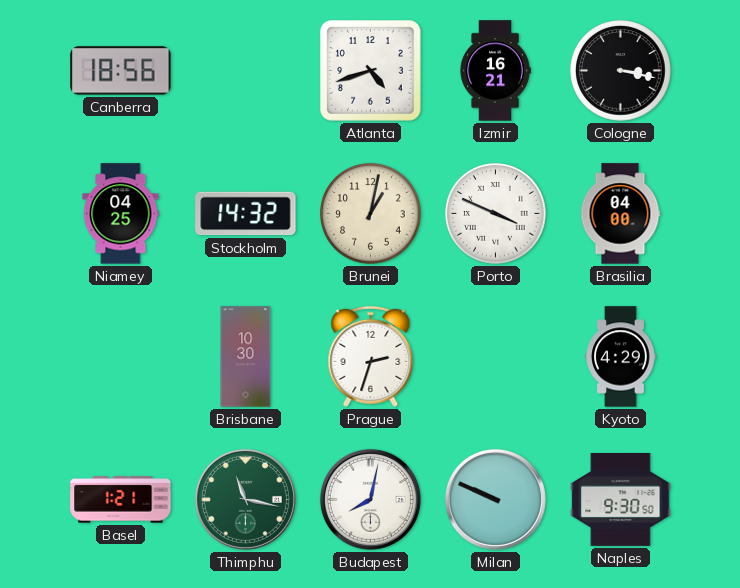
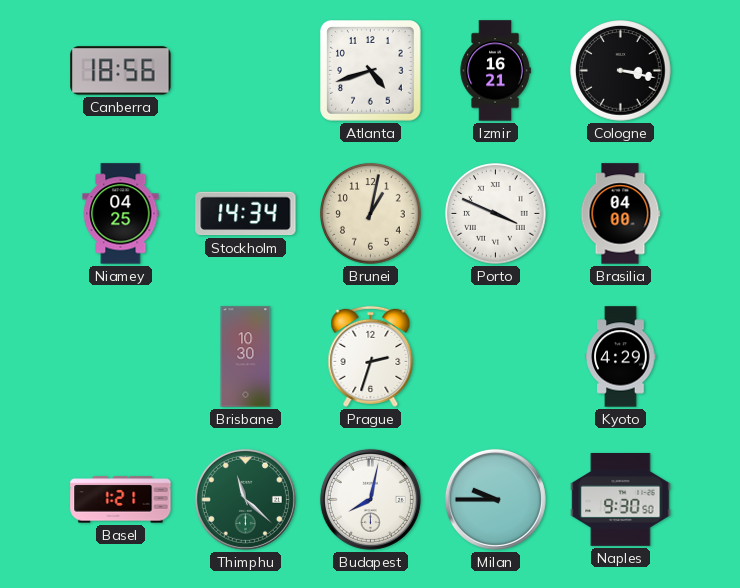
Stockholm: 14:32 -> 14:34
Thimphu: 11:17 -> 11:22
Milan: 9:49 -> 9:45
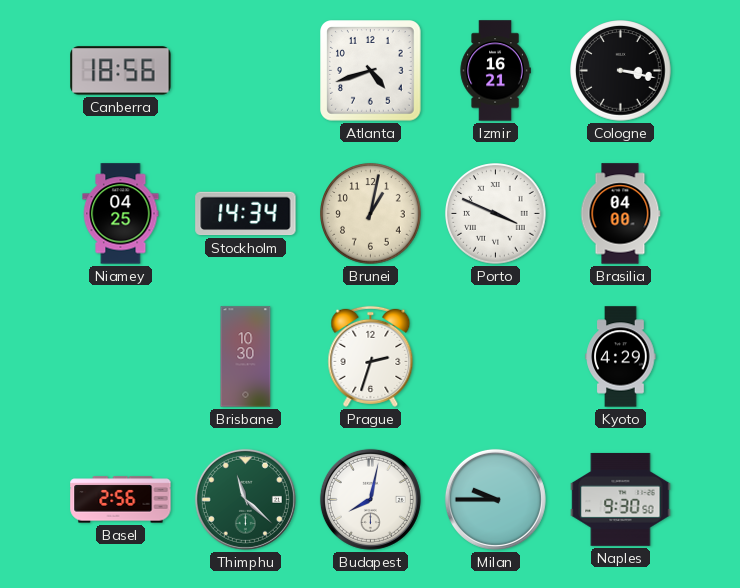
Basel: 1:21 -> 2:56
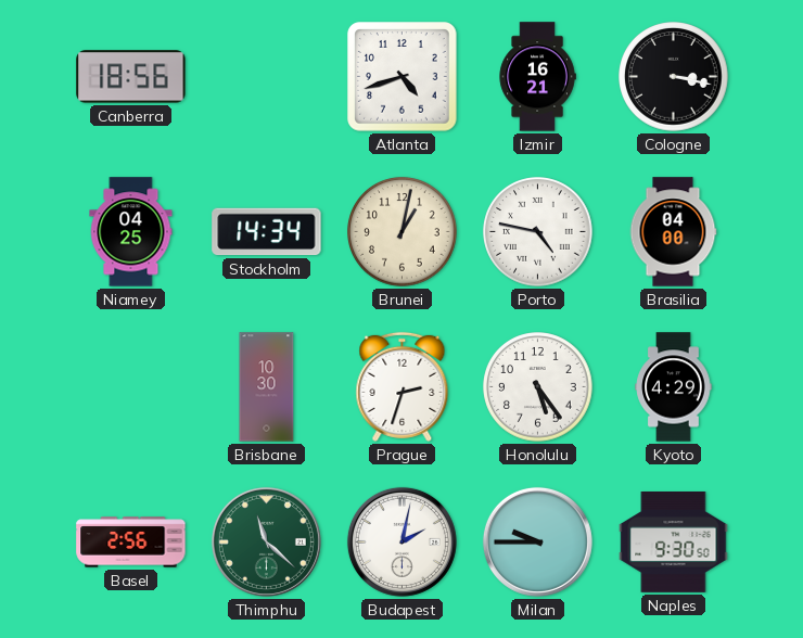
Porto: 3:49 -> 4:47
Honolulu: none -> 5:24
Budapest: 8:02 -> 2:02
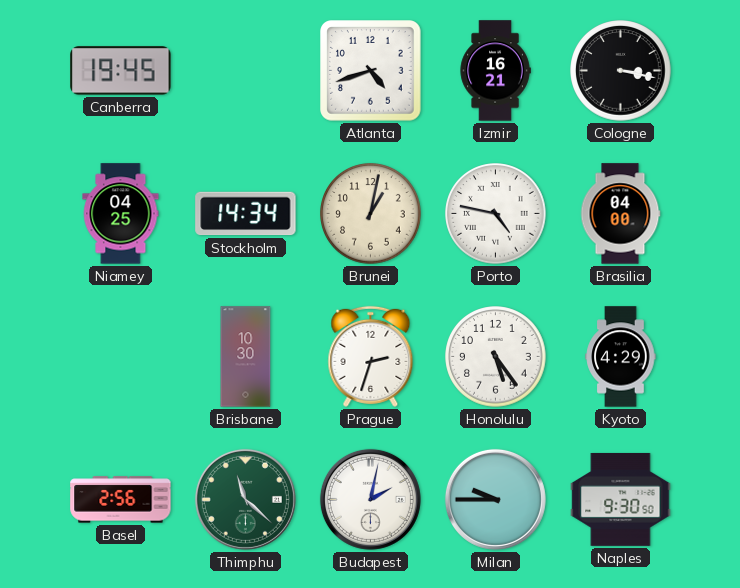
Canberra: 18:56 -> 19:45
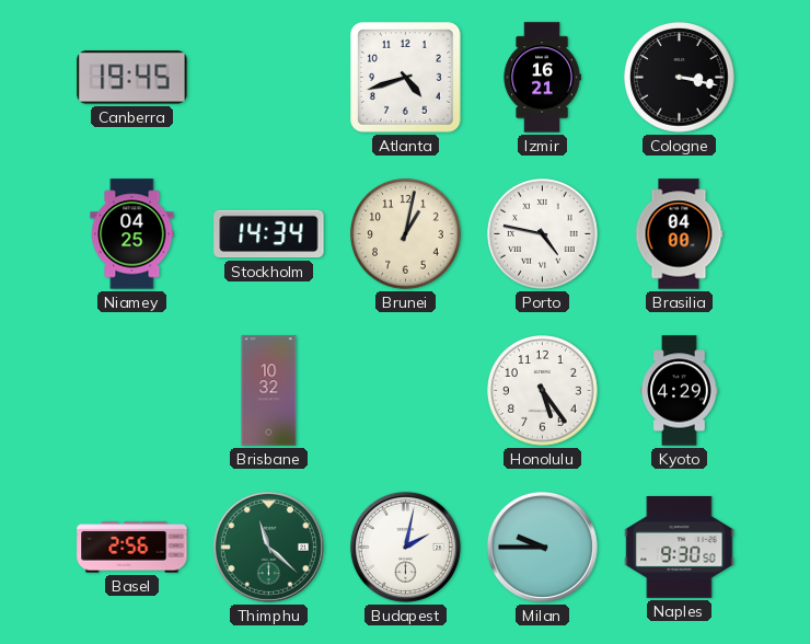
Brisbane: 10:30 -> 10:32
Prague: 2:33 -> none
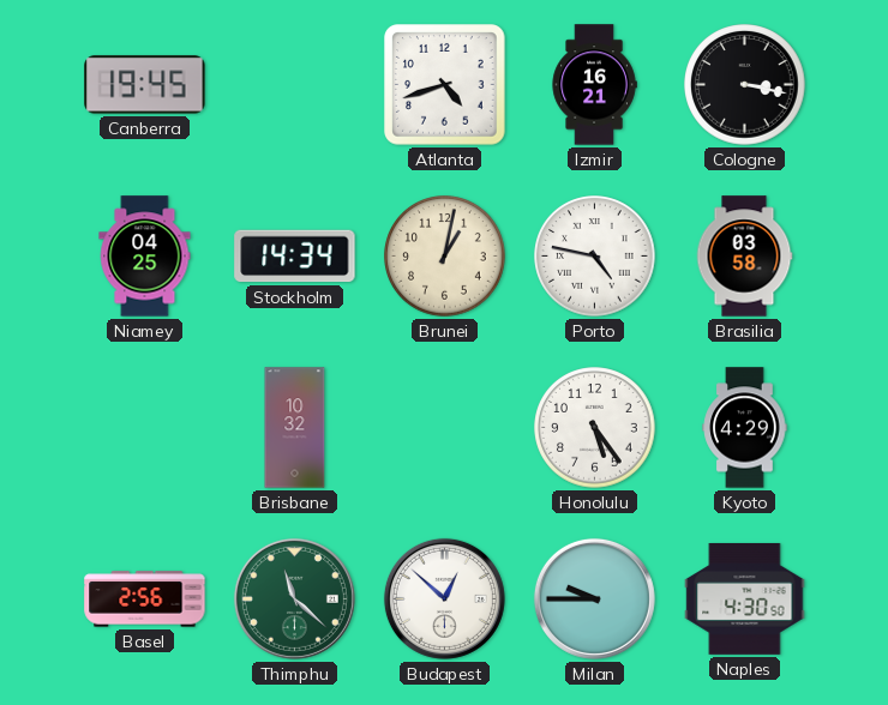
Brasilia: 04:00 -> 03:58
Budapest: 2:02 -> 12:52
Naples: 9:30 -> 4:30
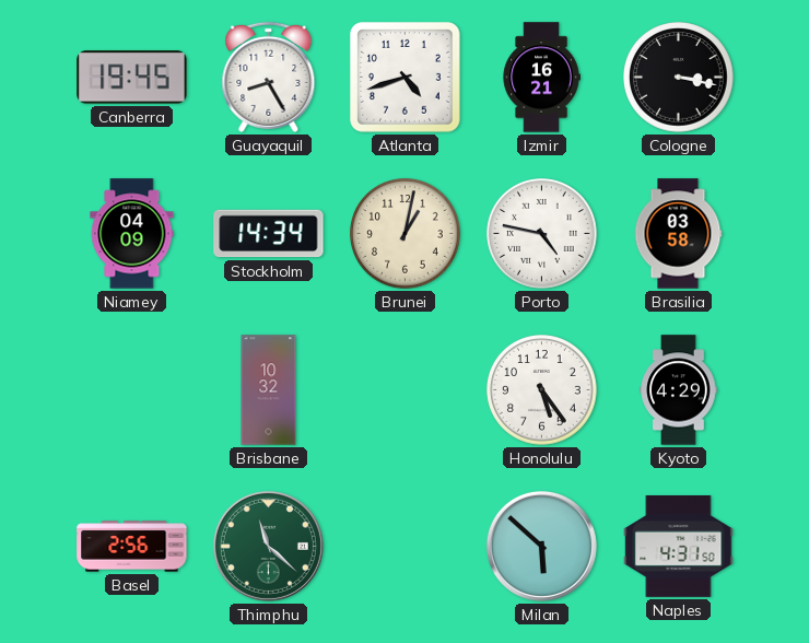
Guayaquil: none -> 8:25
Niamey: 04:25 -> 04:09
Budapest: 12:52 -> none
Milan: 9:45 -> 5:52
Naples: 4:30 -> 4:31
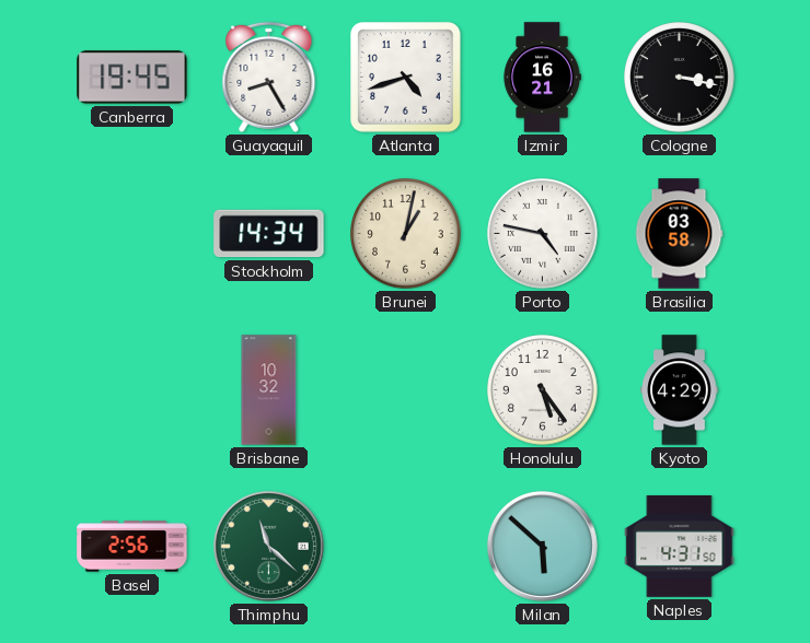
Niamey: 04:09 -> none
